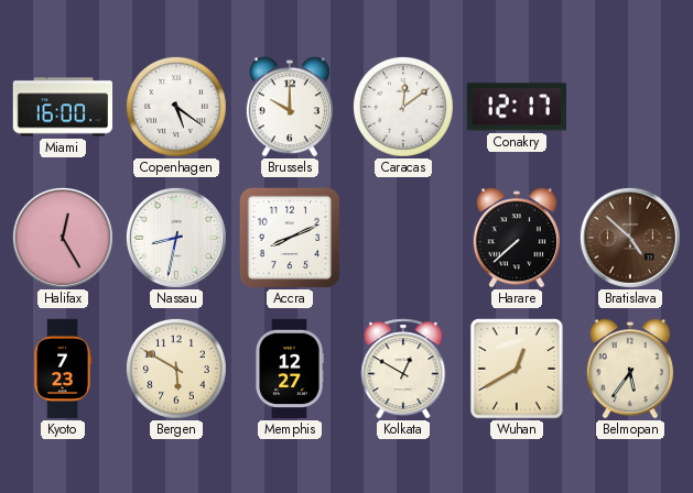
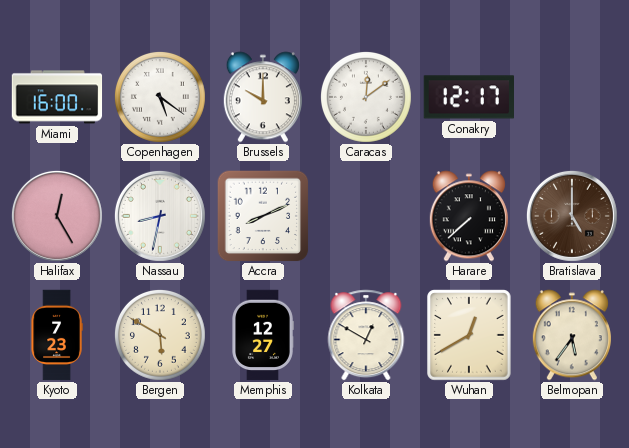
Bratislava: 4:52 -> 5:00
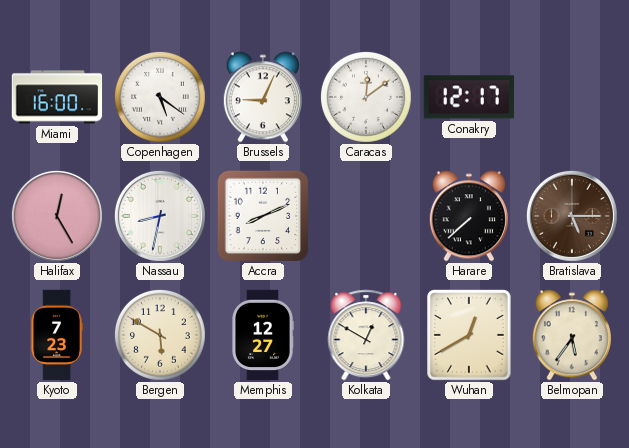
Brussels: 10:00 -> 9:04
Bratislava: 5:00 -> 5:15
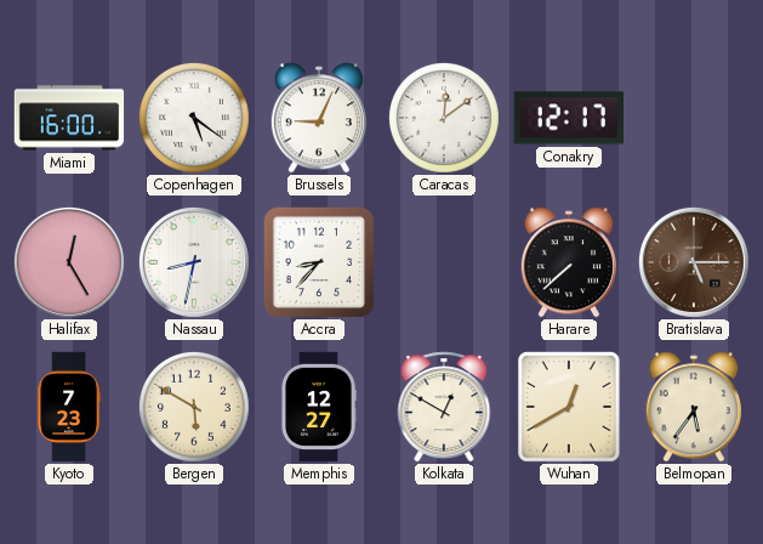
Accra: 8:11 -> 8:37
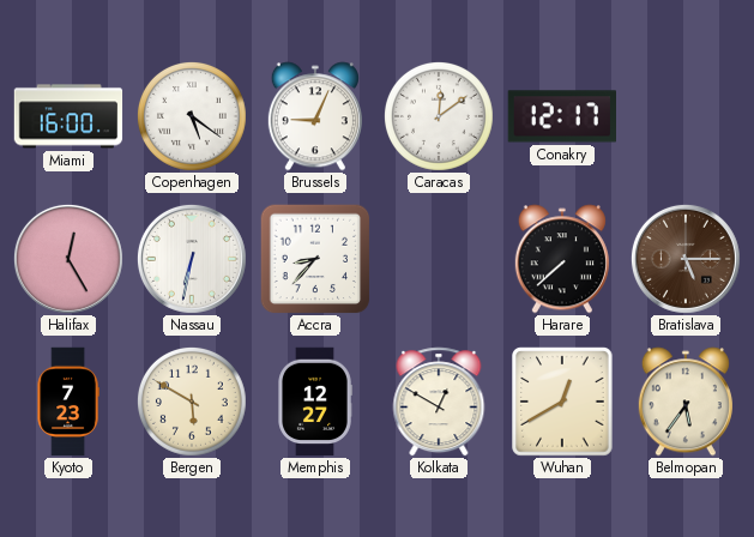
Nassau: 8:32 -> 6:32
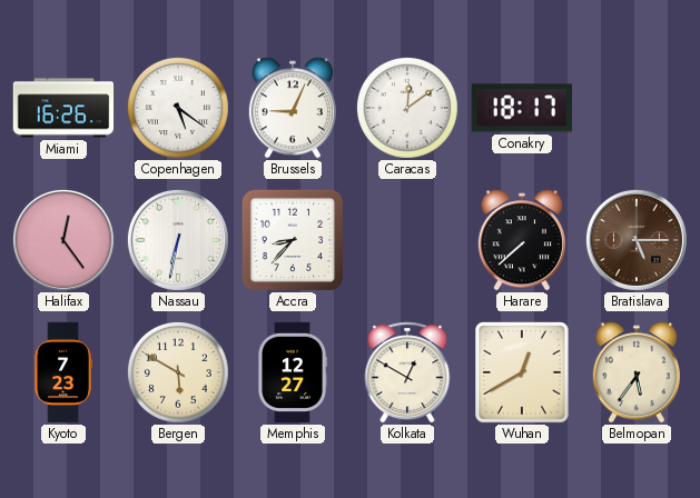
Miami: 16:00 -> 16:26
Conakry: 12:17 -> 18:17
Halifax: 12:25 -> 12:24
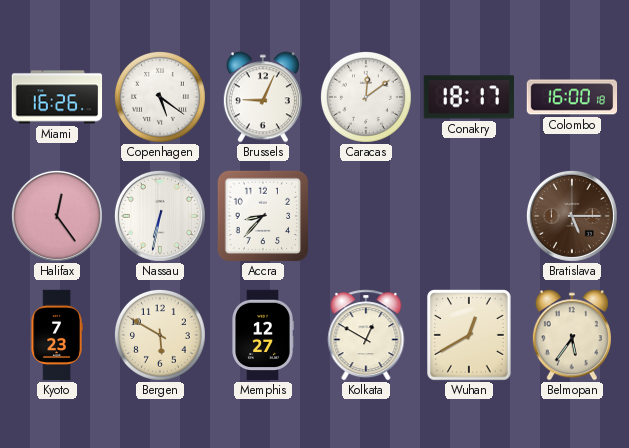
Colombo: none -> 16:00
Harare: 7:38 -> none
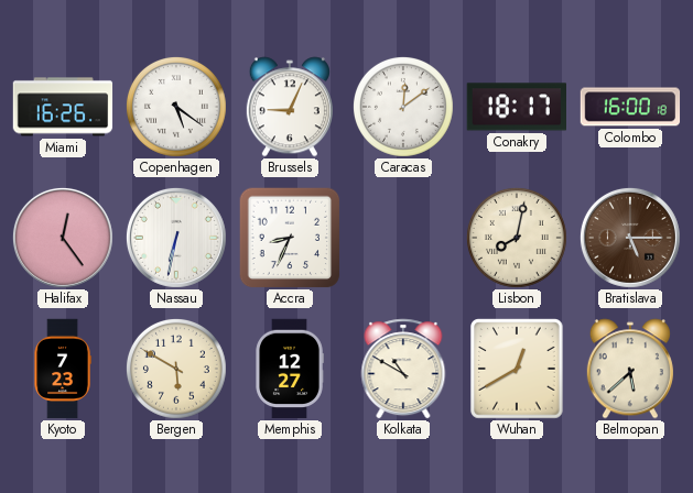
Accra: 8:37 -> 8:34
Lisbon: none -> 8:02
Kolkata: 12:50 -> 10:50
Belmopan: 5:36 -> 5:38
